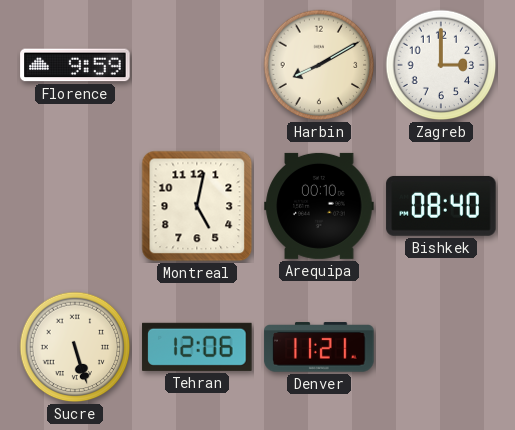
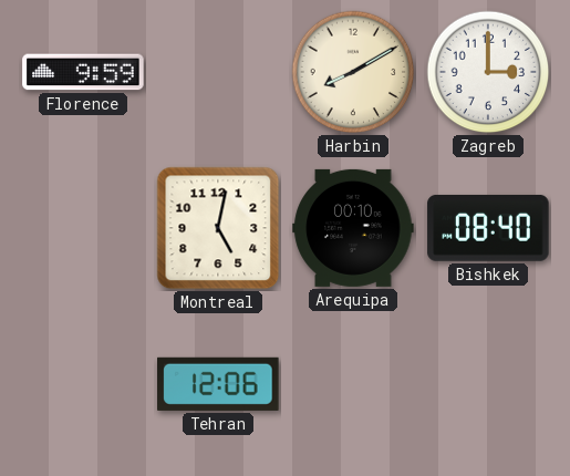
Sucre: 5:27 -> none
Denver: 11:21 -> none
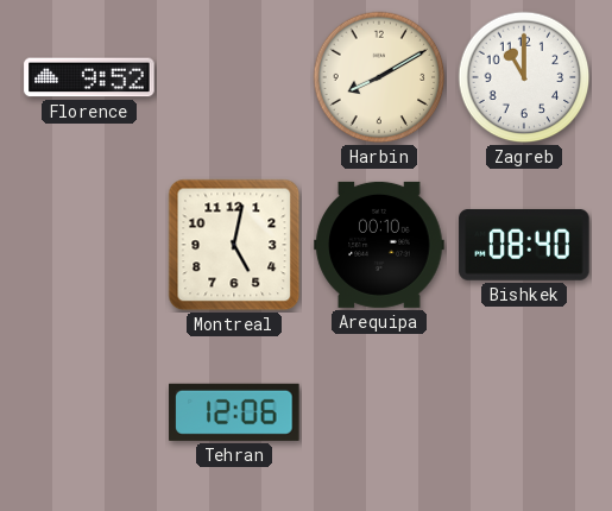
Florence: 9:59 -> 9:52
Zagreb: 3:00 -> 11:00
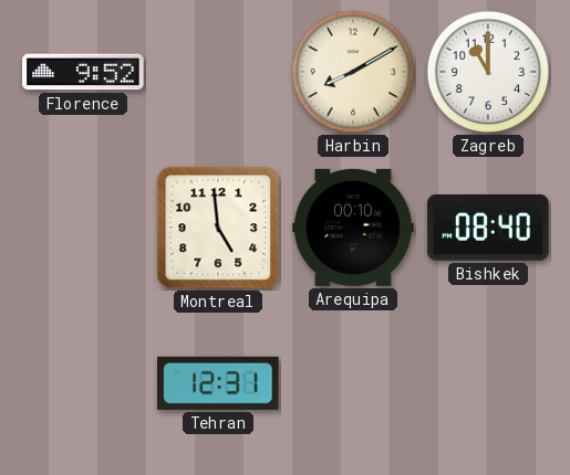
Montreal: 5:02 -> 4:59
Tehran: 12:06 -> 12:31
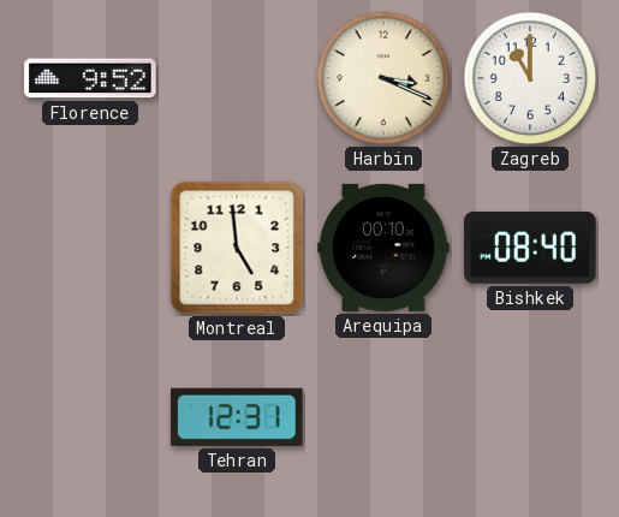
Harbin: 8:10 -> 3:19
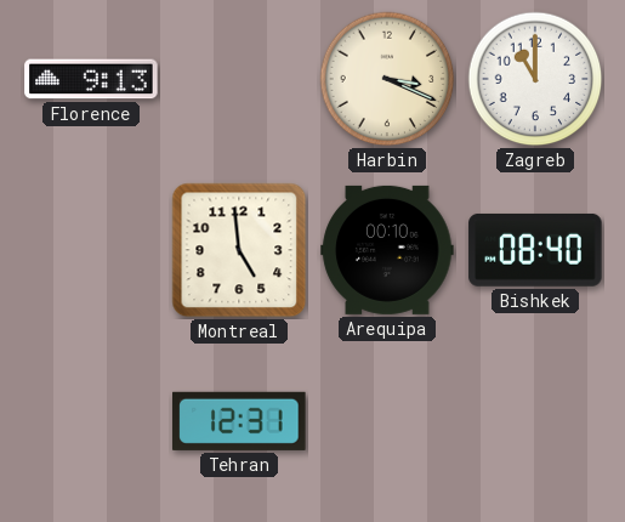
Florence: 9:52 -> 9:13
